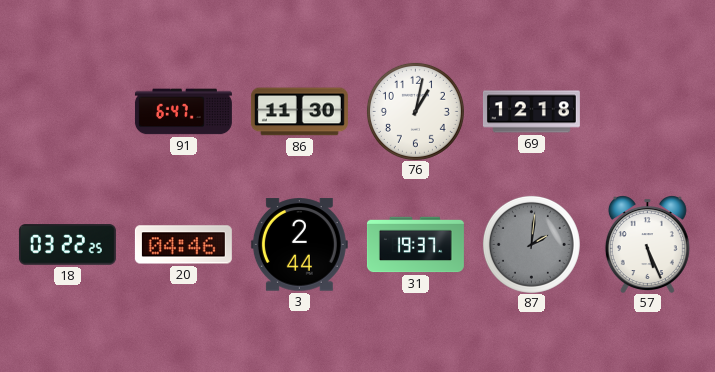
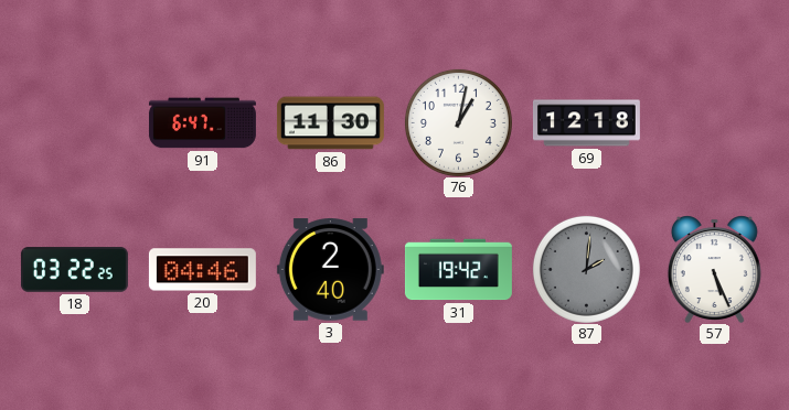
3: 2:44 -> 2:40
31: 19:37 -> 19:42
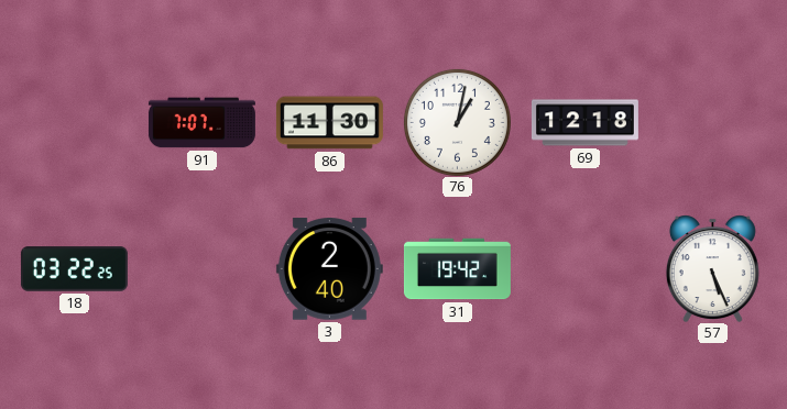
91: 6:47 -> 7:07
20: 04:46 -> none
87: 2:01 -> none
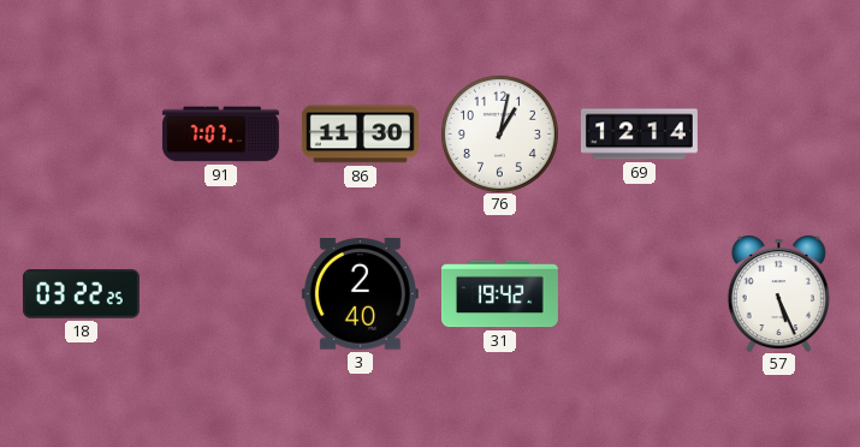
69: 12:18 -> 12:14
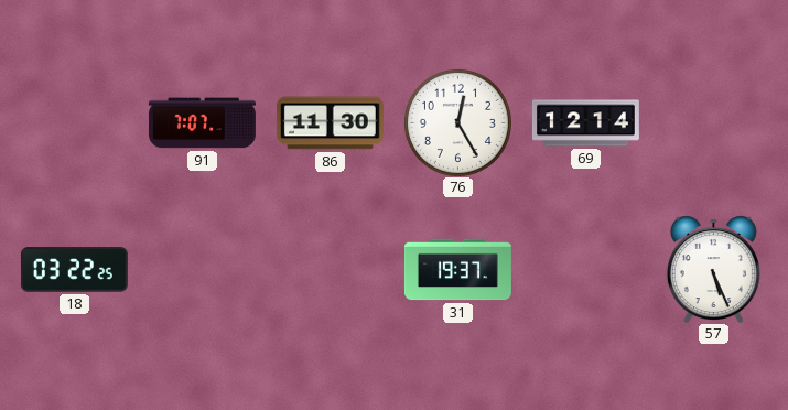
76: 1:02 -> 12:25
3: 2:40 -> none
31: 19:42 -> 19:37
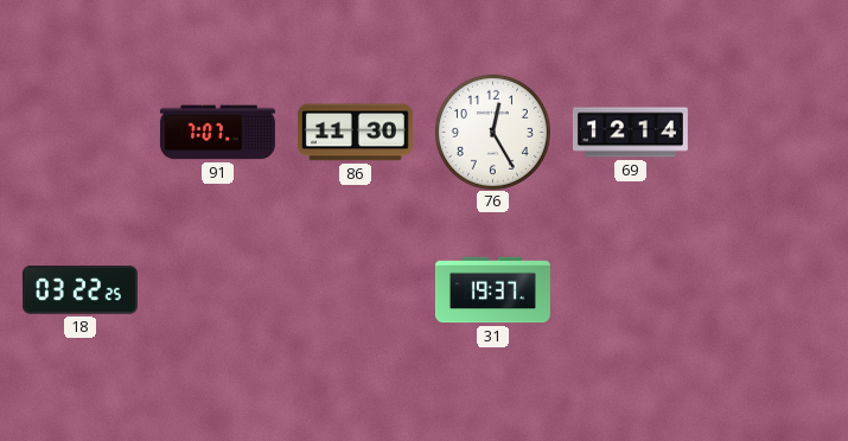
57: 5:26 -> none
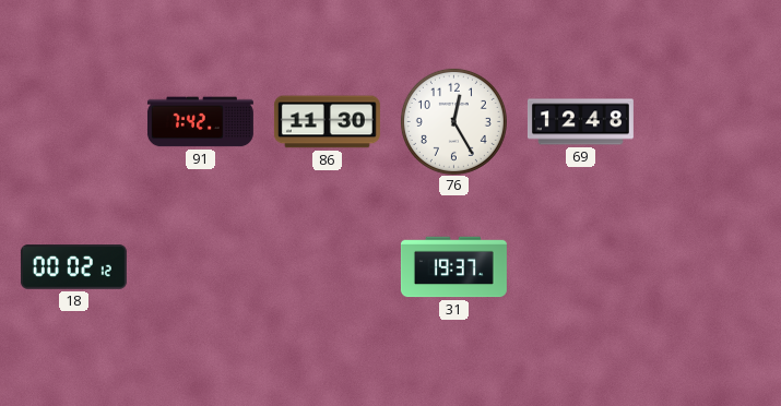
91: 7:07 -> 7:42
69: 12:14 -> 12:48
18: 03:22 -> 00:02
